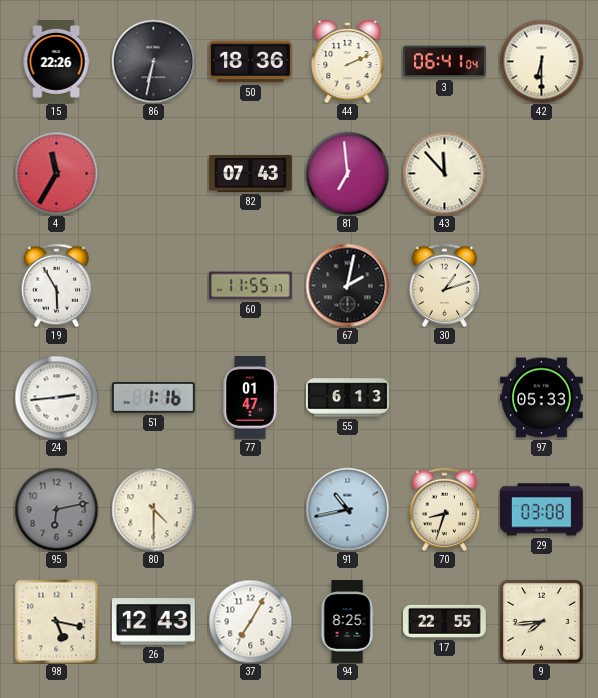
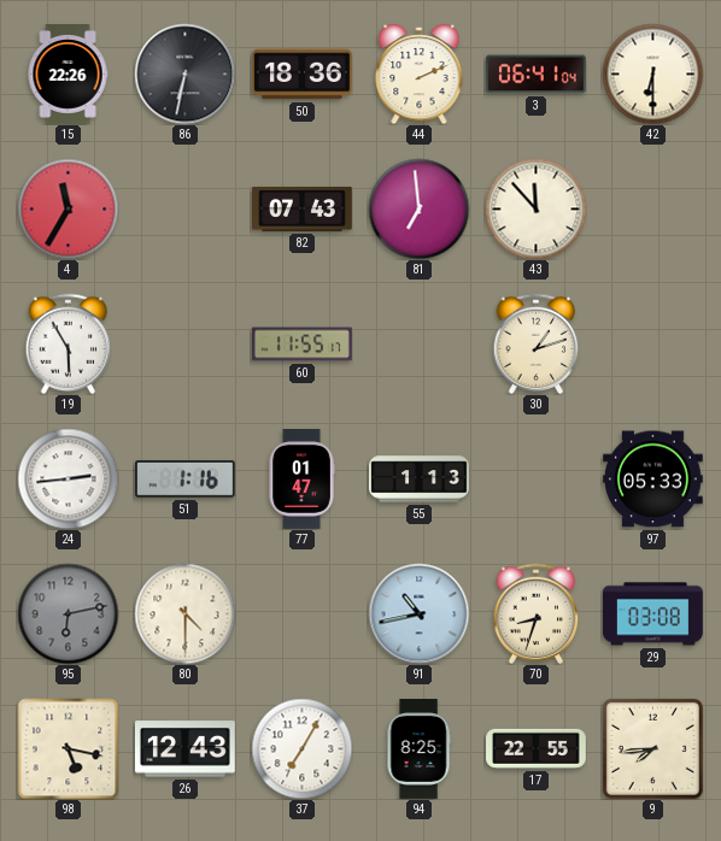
67: 2:02 -> none
55: 6:13 -> 1:13
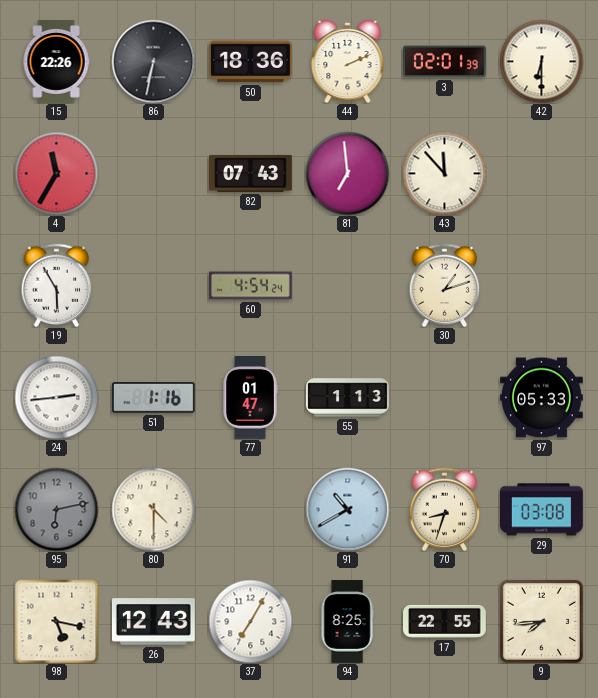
3: 06:41 -> 02:01
60: 11:55 -> 4:54
91: 10:43 -> 10:40
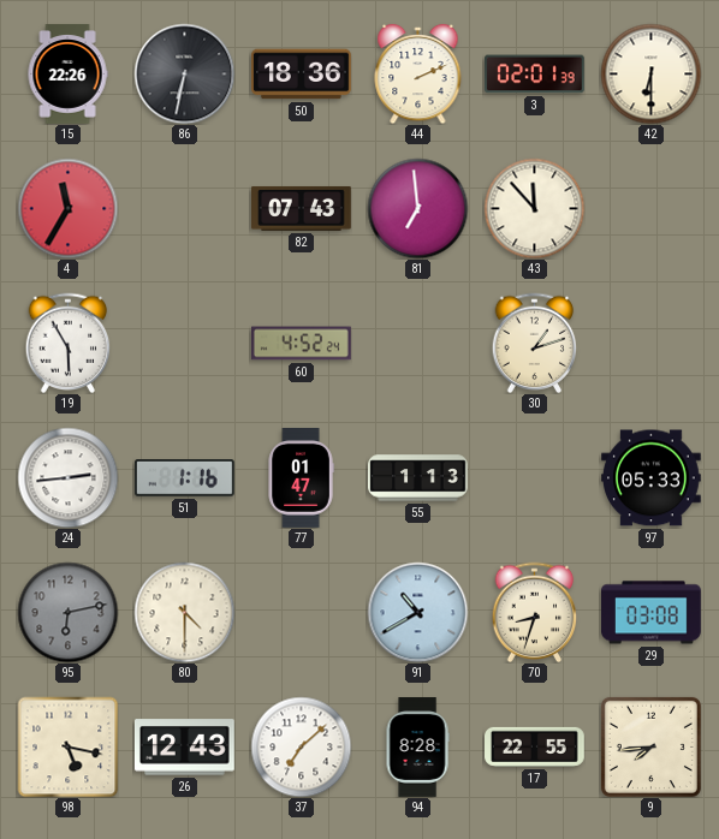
60: 4:54 -> 4:52
37: 7:05 -> 7:08
94: 8:25 -> 8:28
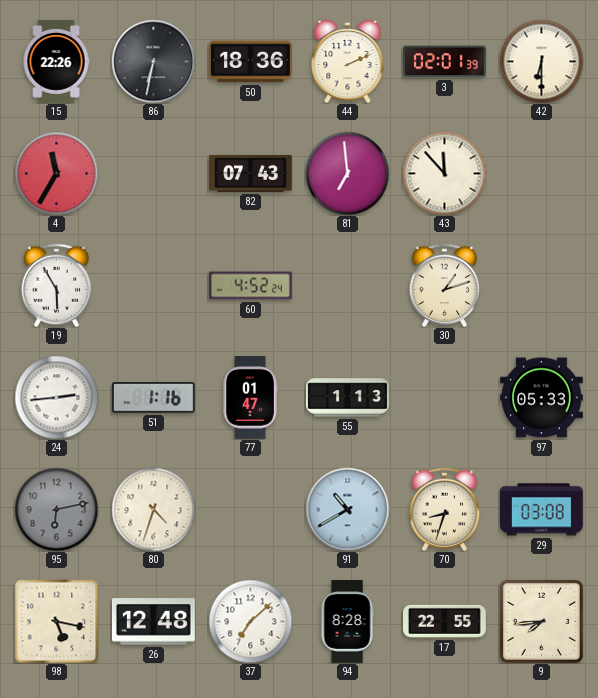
80: 4:30 -> 4:33
26: 12:43 -> 12:48
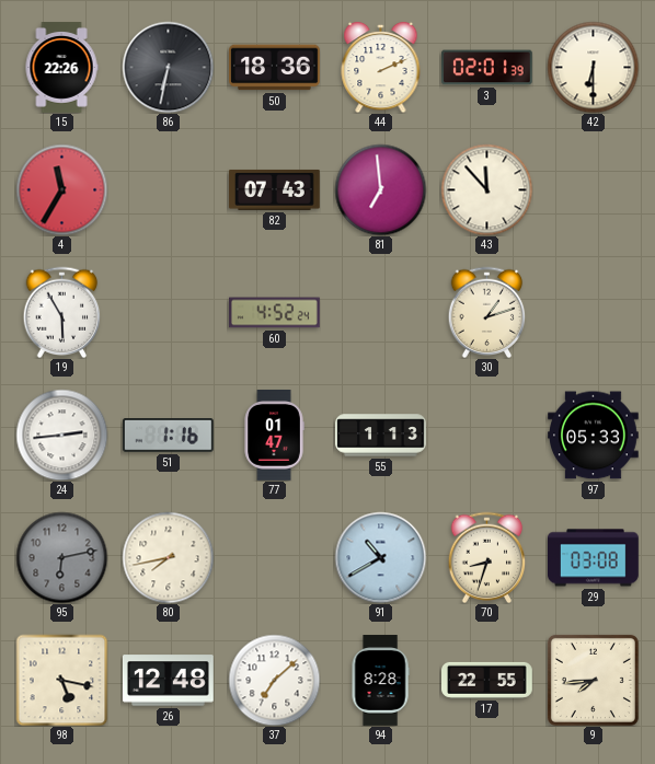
80: 4:33 -> 7:43
